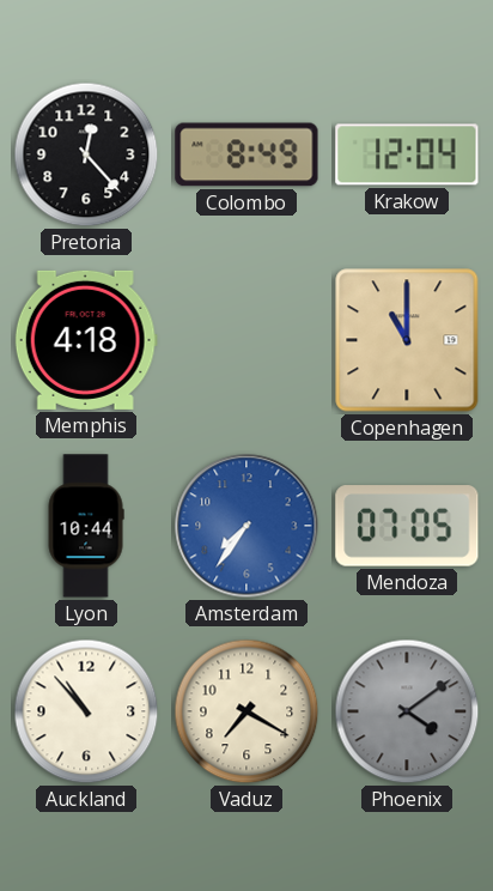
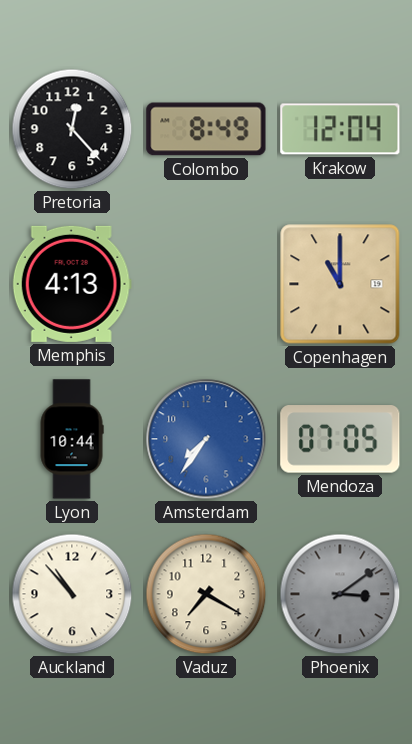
Memphis: 4:18 -> 4:13
Phoenix: 4:09 -> 3:09
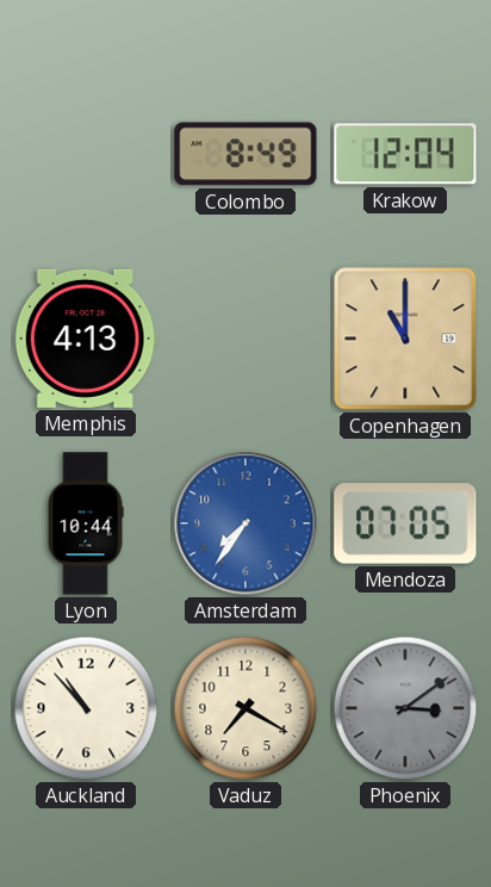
Pretoria: 12:23 -> none
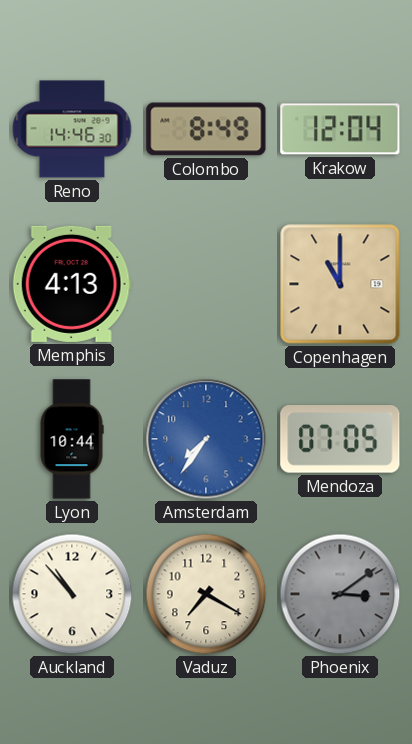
Reno: none -> 14:46
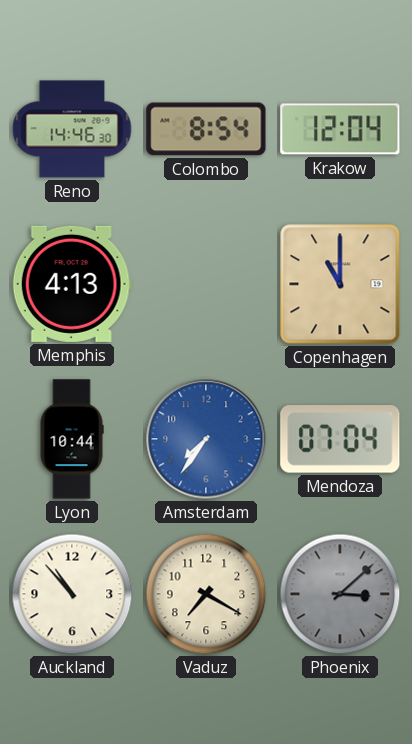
Colombo: 8:49 -> 8:54
Mendoza: 07:05 -> 07:04
Phoenix: 3:09 -> 3:08
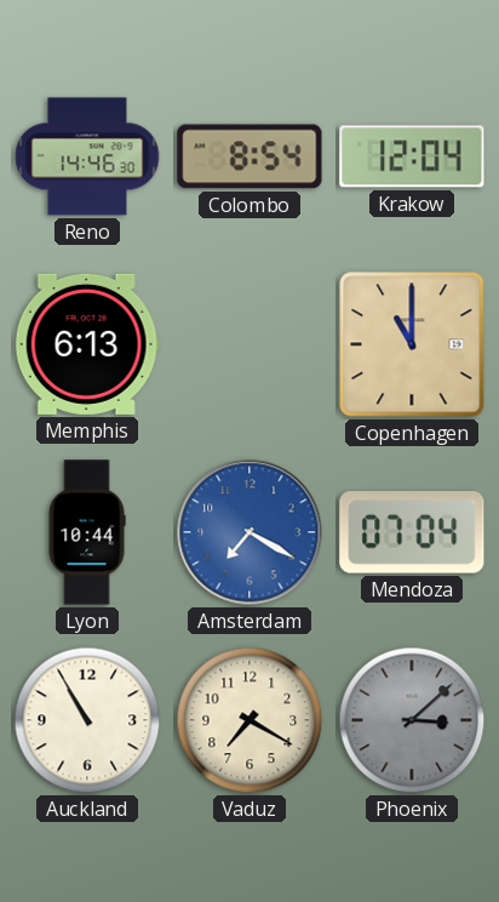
Memphis: 4:13 -> 6:13
Amsterdam: 7:36 -> 7:20
Auckland: 10:53 -> 10:55
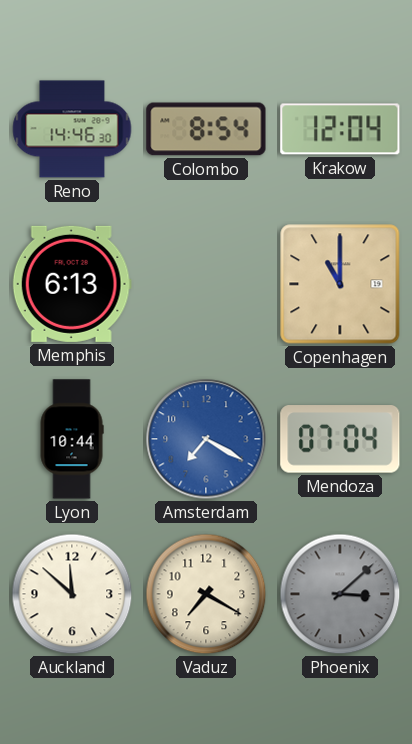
Auckland: 10:55 -> 11:52
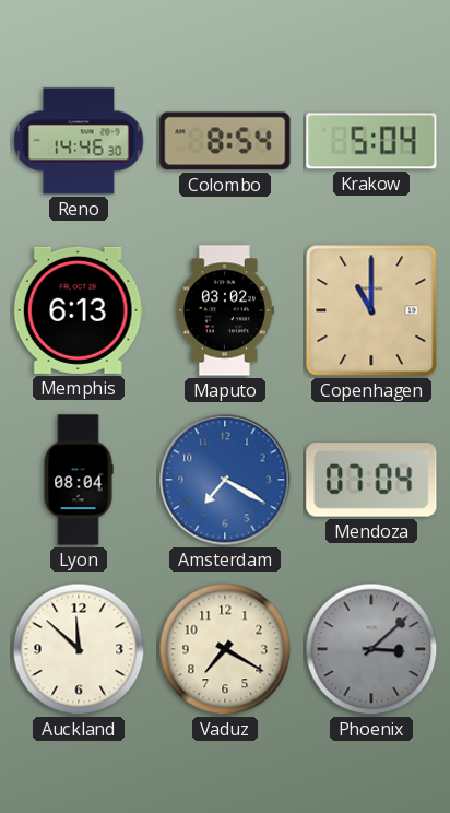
Krakow: 12:04 -> 5:04
Maputo: none -> 03:02
Lyon: 10:44 -> 08:04
